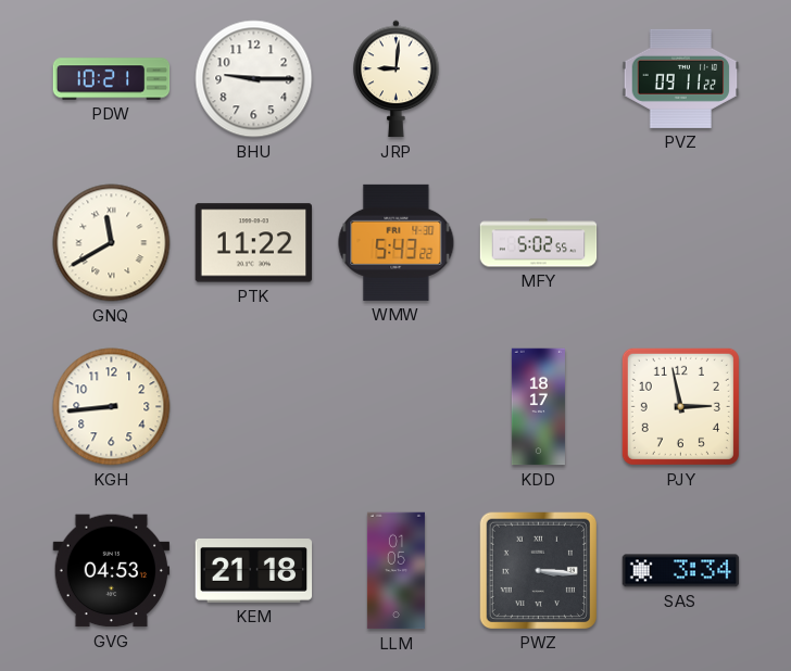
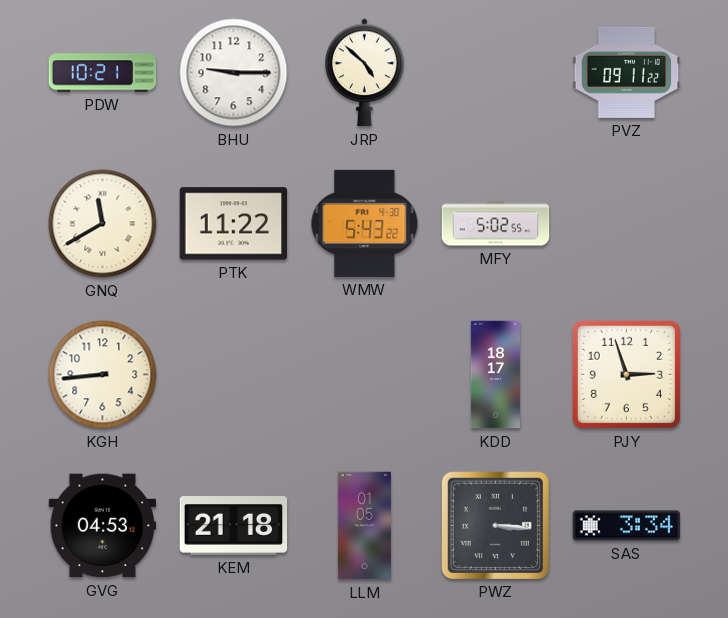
JRP: 9:01 -> 4:52
PJY: 2:58 -> 2:57
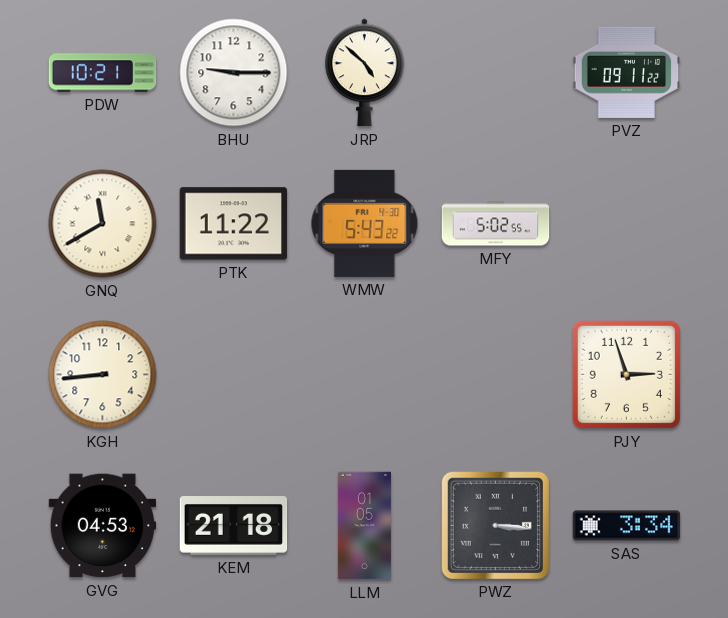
KDD: 18:17 -> none
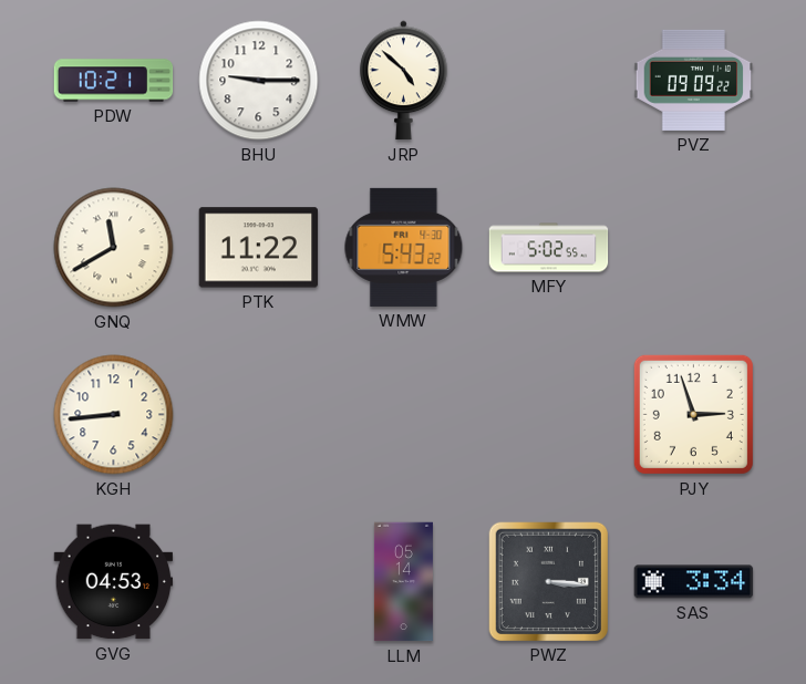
PVZ: 09:11 -> 09:09
KEM: 21:18 -> none
LLM: 01:05 -> 05:14
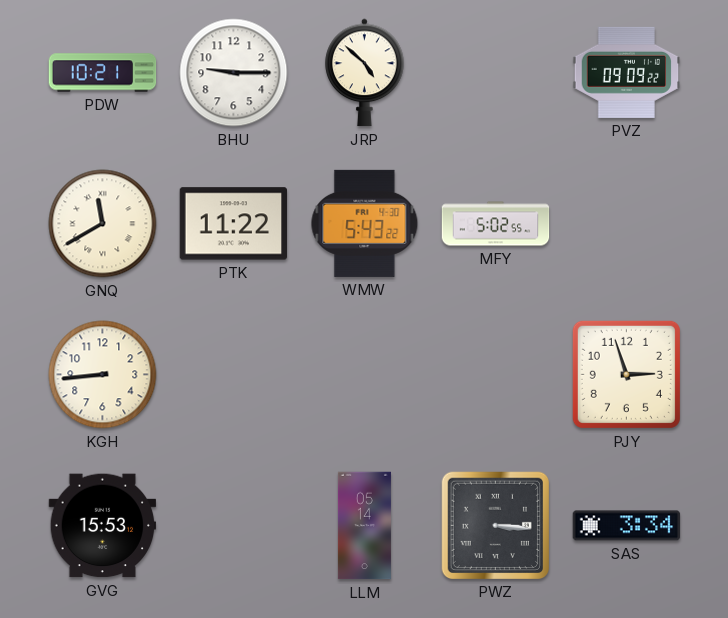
GVG: 04:53 -> 15:53
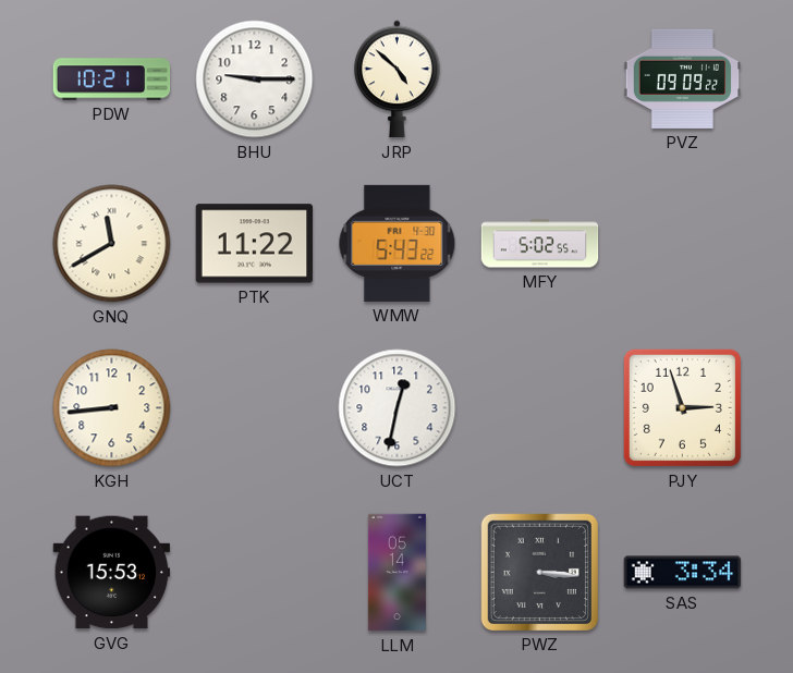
UCT: none -> 12:32
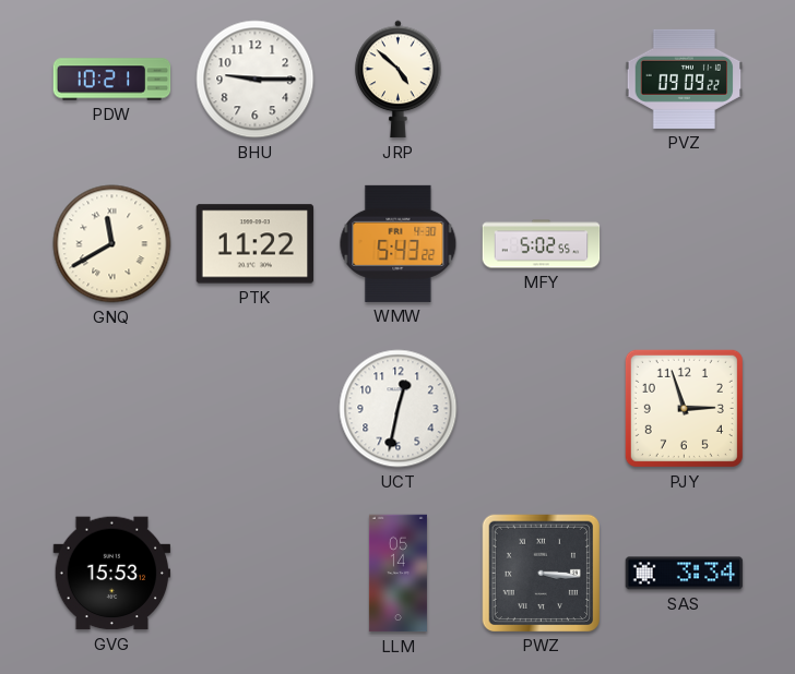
KGH: 8:44 -> none
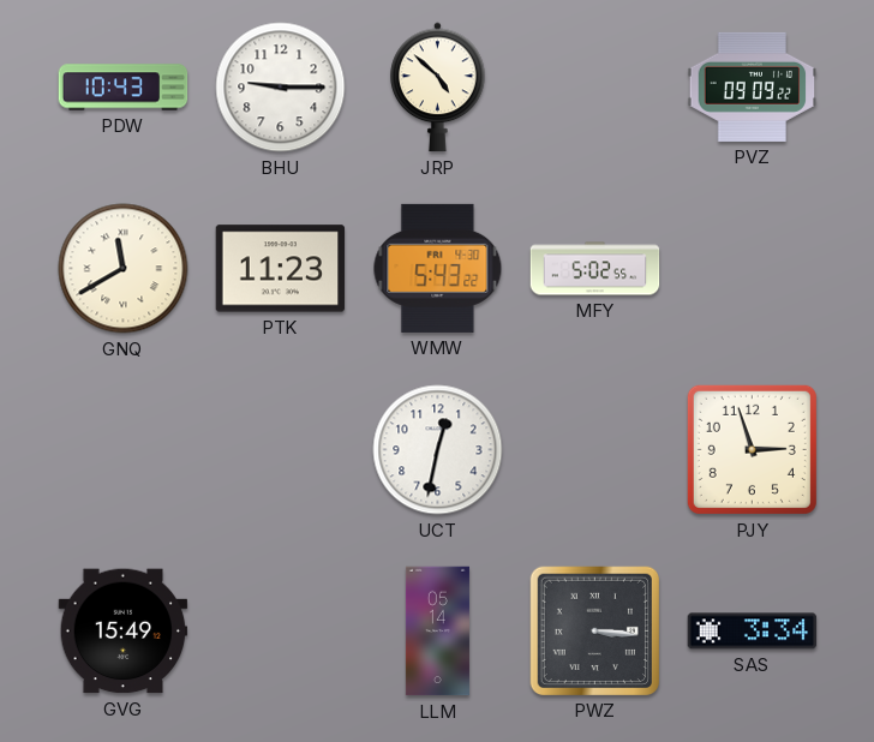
PDW: 10:21 -> 10:43
PTK: 11:22 -> 11:23
GVG: 15:53 -> 15:49
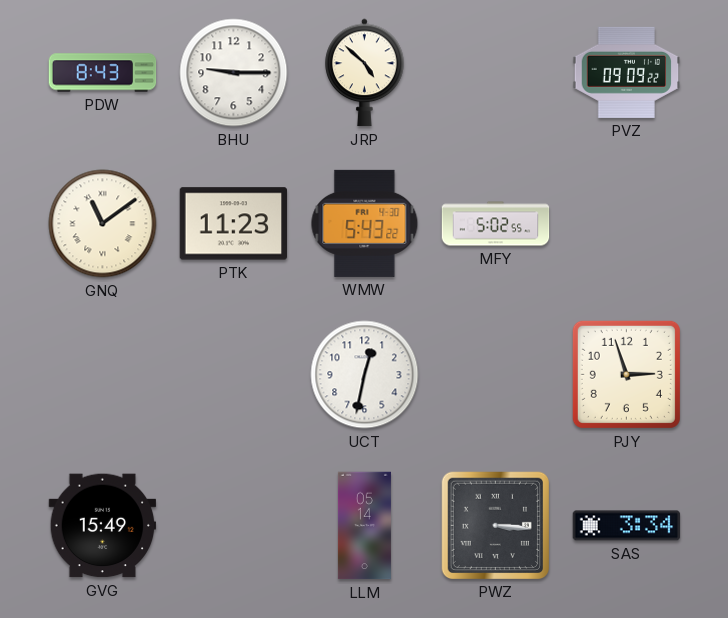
PDW: 10:43 -> 8:43
GNQ: 11:40 -> 11:09
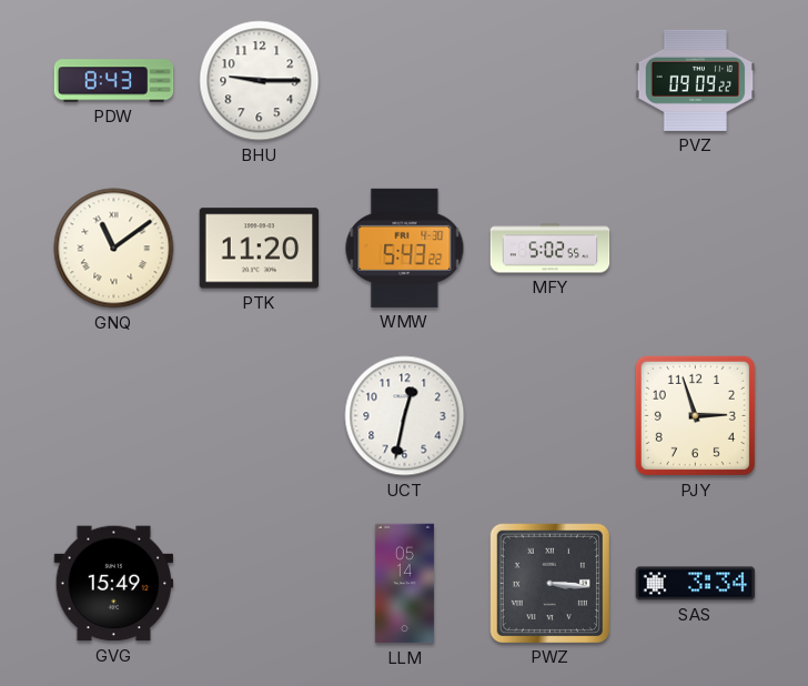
JRP: 4:52 -> none
PTK: 11:23 -> 11:20
